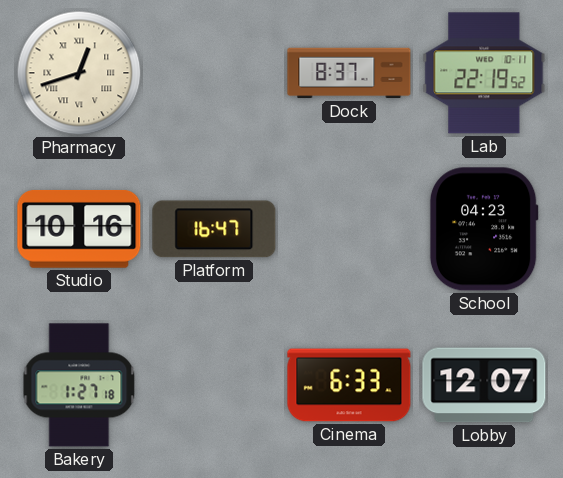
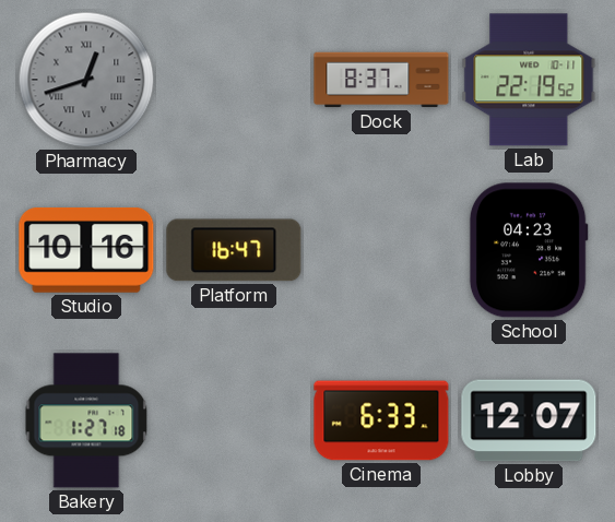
Pharmacy dial: cream -> grey
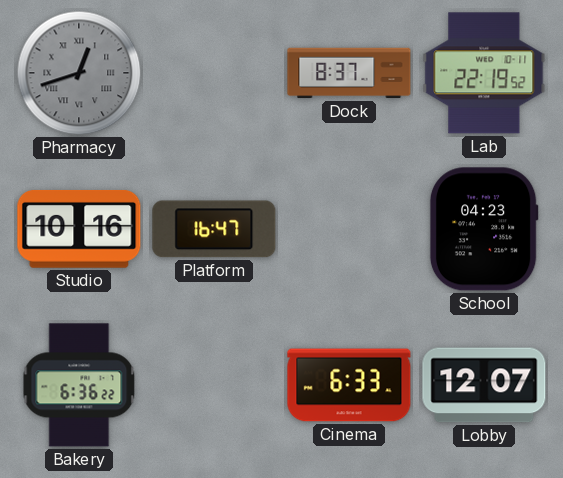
Bakery: 1:27 -> 6:36
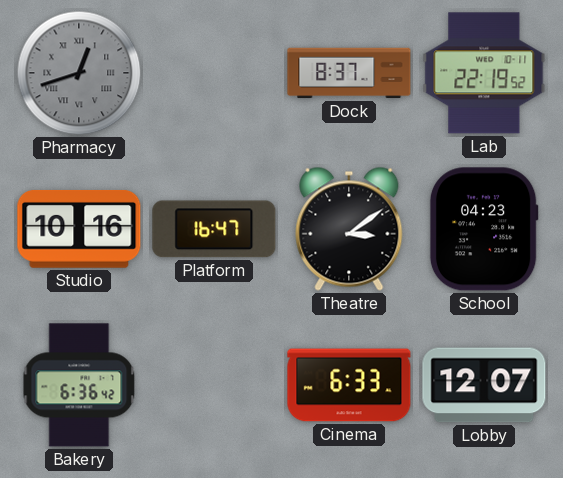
Theatre: none -> 3:09
Bakery: 6:36:22 -> 6:36:42
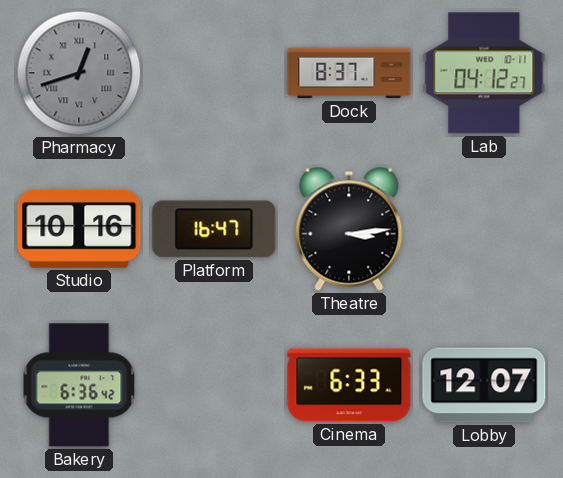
Lab: 22:19 -> 04:12
Theatre: 3:09 -> 3:14
School: 04:23 -> none
